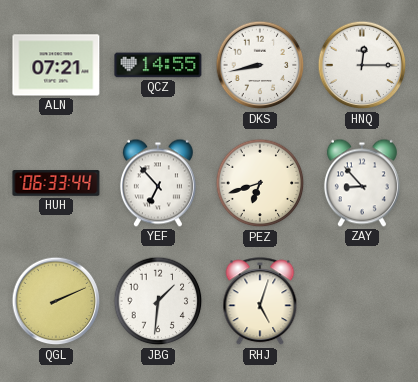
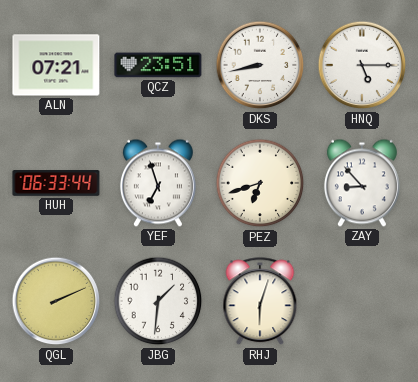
QCZ: 14:55 -> 23:51
HNQ: 12:15 -> 5:15
YEF: 6:53 -> 6:57
RHJ: 5:03 -> 6:03
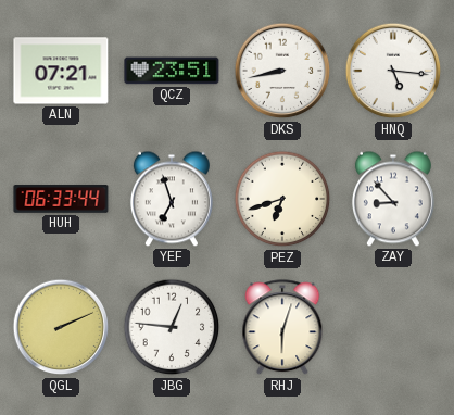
HNQ: 5:15 -> 5:16
JBG: 1:31 -> 12:46
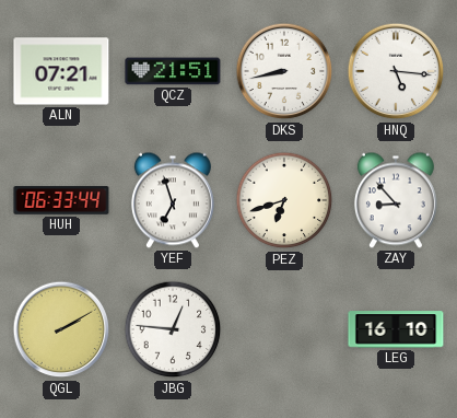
QCZ: 23:51 -> 21:51
QGL: 2:11 -> 2:10
RHJ: 6:03 -> none
LEG: none -> 16:10
